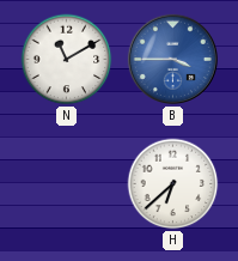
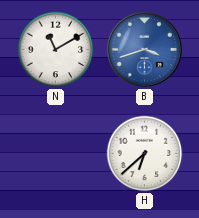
B: 3:45 -> 3:42
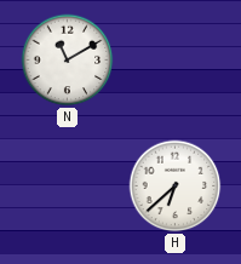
B: 3:42 -> none
